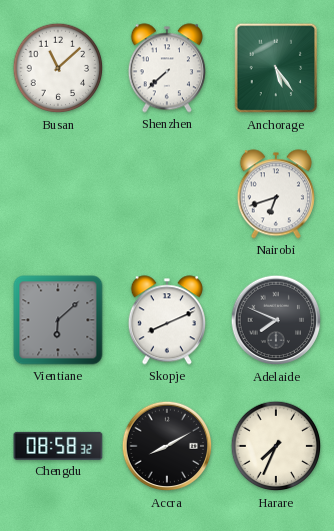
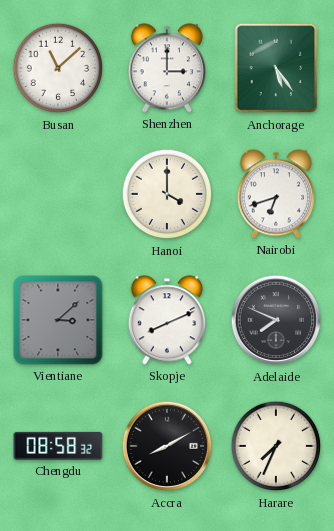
Shenzhen: 7:38 -> 3:00
Hanoi: none -> 4:00
Vientiane: 6:08 -> 3:08
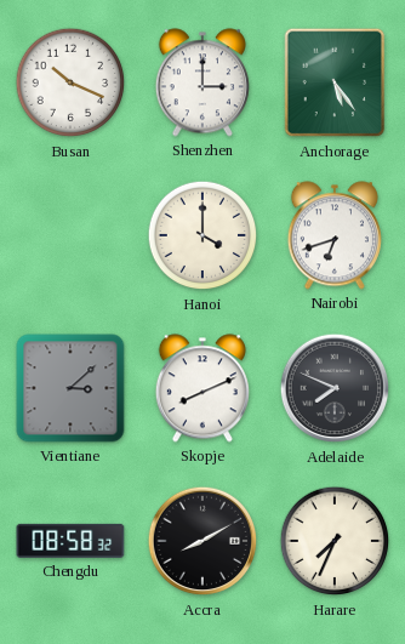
Busan: 11:08 -> 10:19
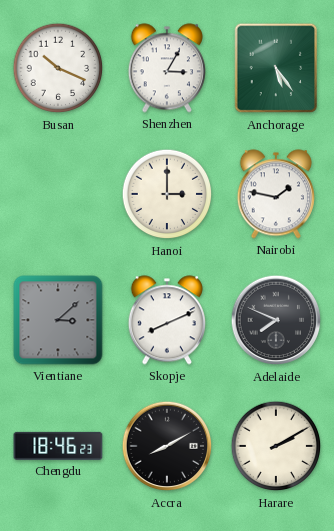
Shenzhen: 3:00 -> 3:05
Hanoi: 4:00 -> 3:00
Nairobi: 6:42 -> 1:47
Chengdu: 08:58 -> 18:46
Harare: 7:34 -> 2:10
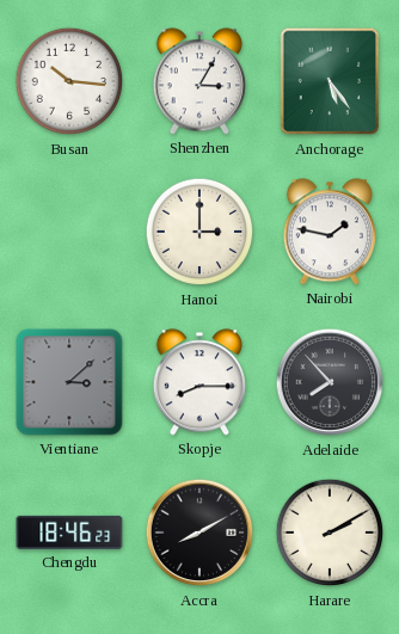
Busan: 10:19 -> 10:16
Skopje: 8:11 -> 8:15
Adelaide: 7:49 -> 7:53
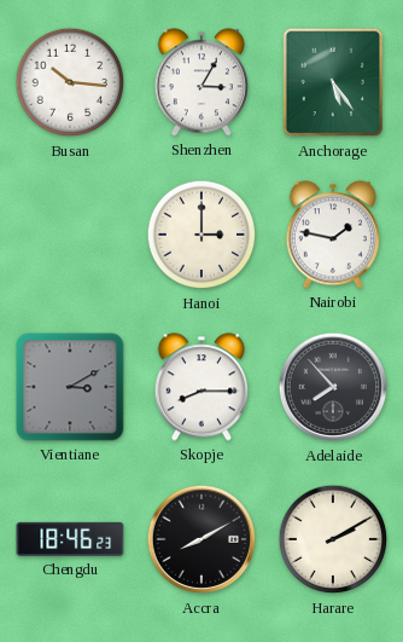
Vientiane: 3:08 -> 3:10
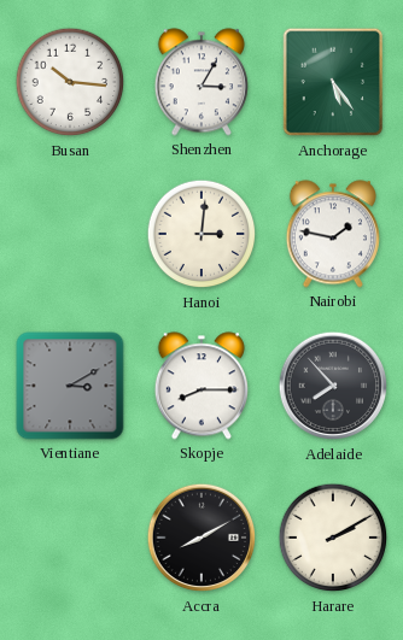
Hanoi: 3:00 -> 3:01
Chengdu: 18:46 -> none
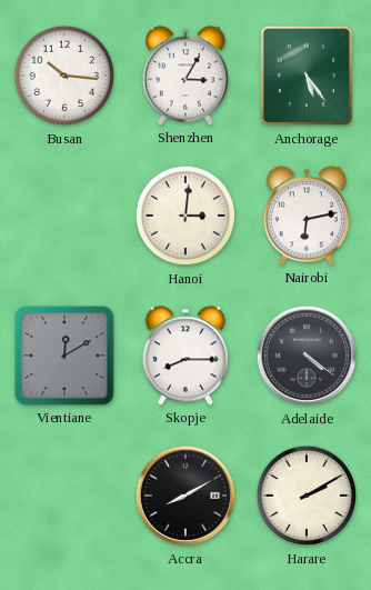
Nairobi: 1:47 -> 6:13
Vientiane: 3:10 -> 12:10
Adelaide: 7:53 -> 4:21
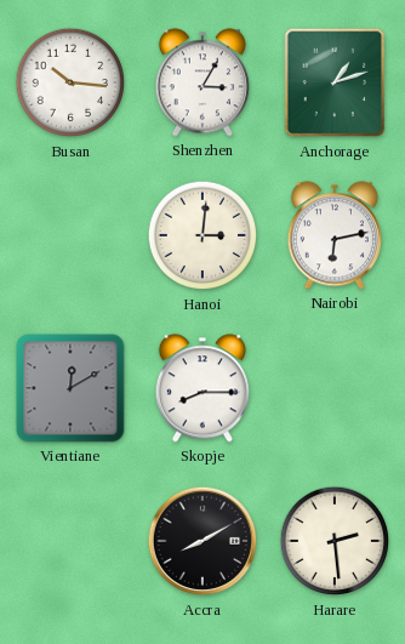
Anchorage: 5:24 -> 1:12
Adelaide: 4:21 -> none
Harare: 2:10 -> 2:29
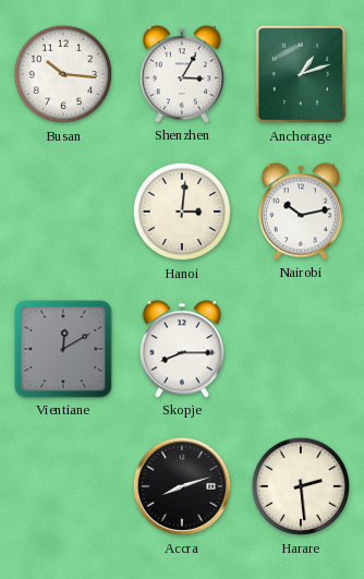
Nairobi: 6:13 -> 10:13
Accra: 8:10 -> 8:12
